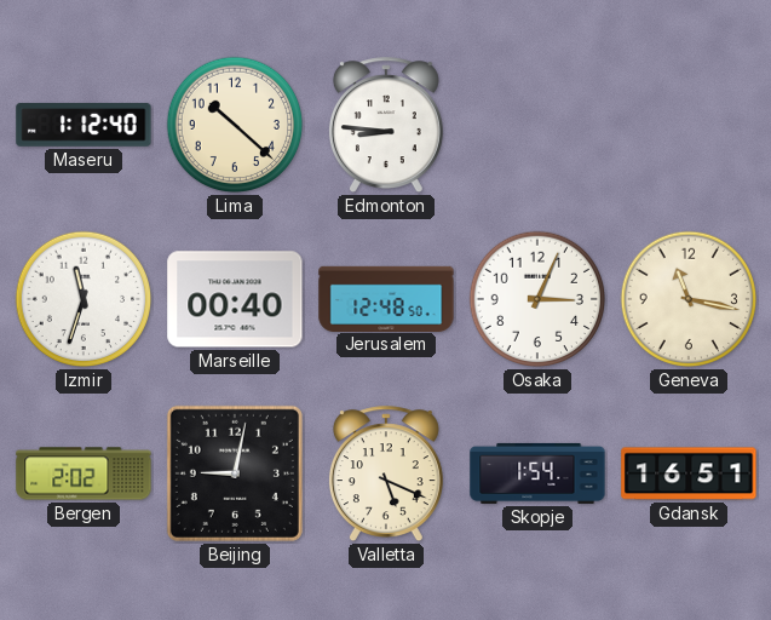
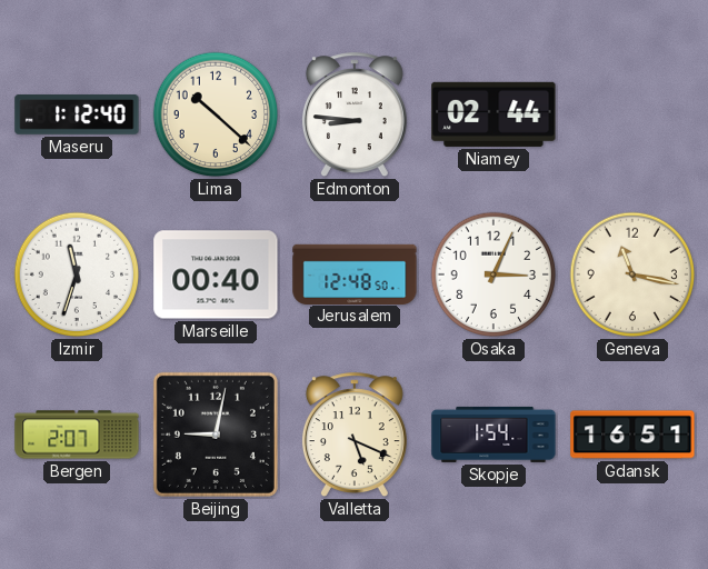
Niamey: none -> 02:44
Bergen: 2:02 -> 2:07
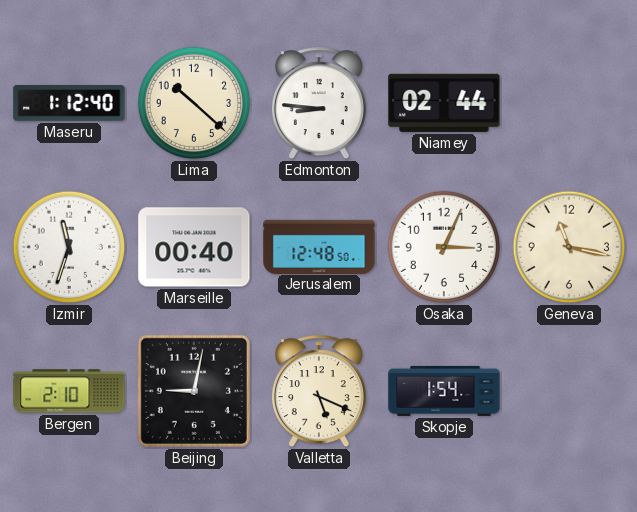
Bergen: 2:07 -> 2:10
Gdansk: 16:51 -> none
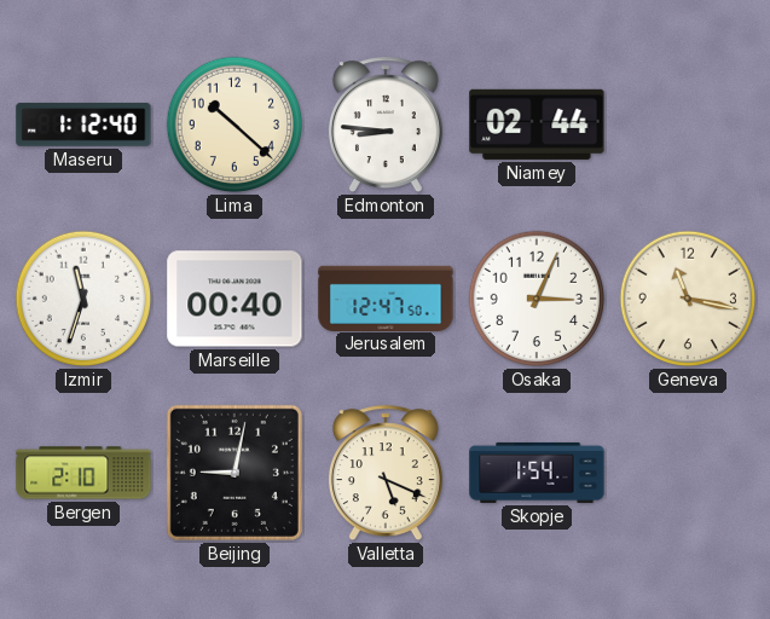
Jerusalem: 12:48 -> 12:47
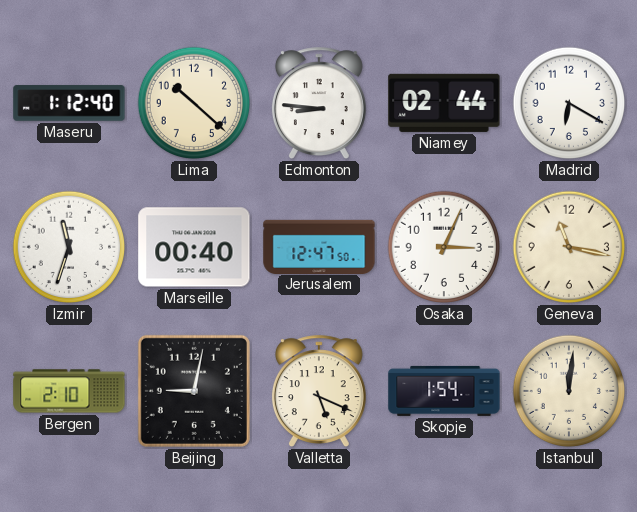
Madrid: none -> 6:20
Istanbul: none -> 12:01
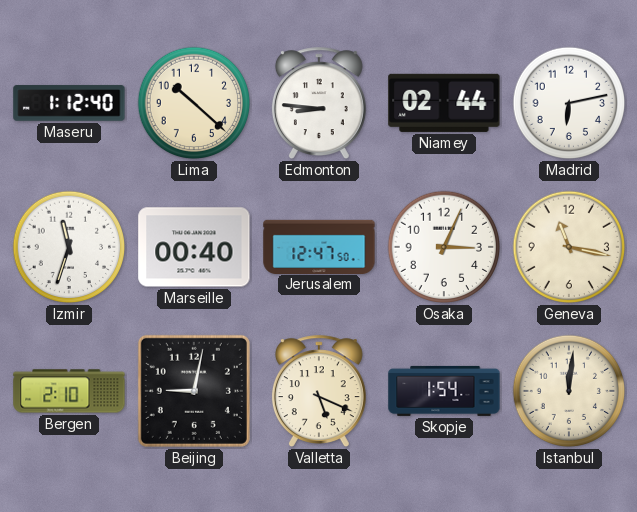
Madrid: 6:20 -> 6:13
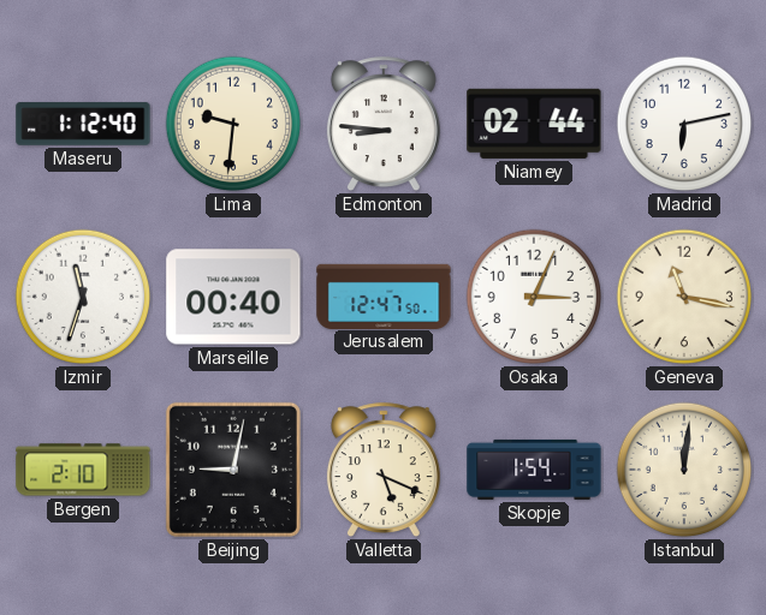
Lima: 10:22 -> 9:31
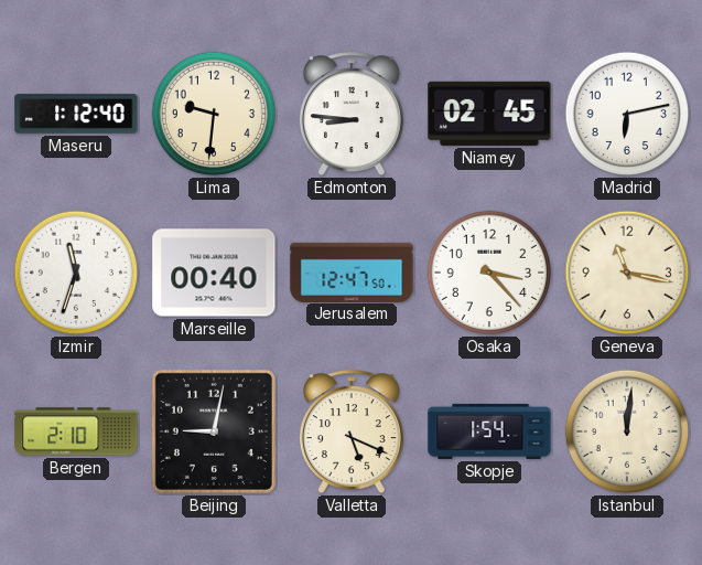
Niamey: 02:44 -> 02:45
Osaka: 3:04 -> 3:23
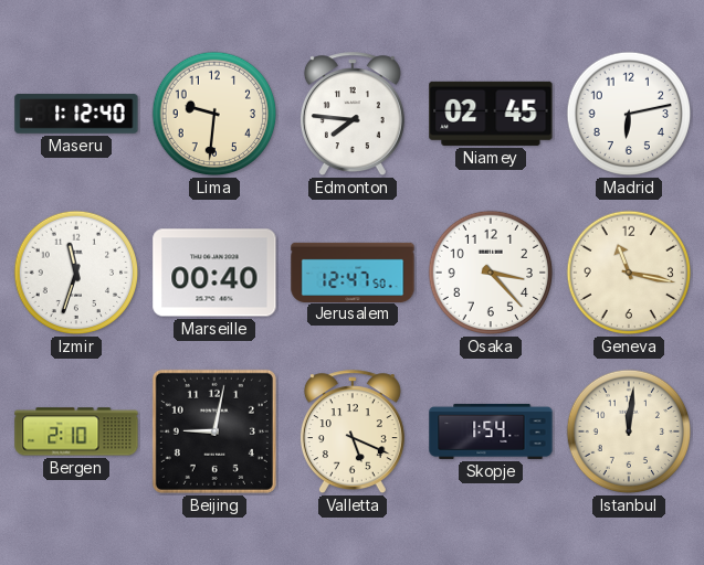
Edmonton: 8:46 -> 7:46
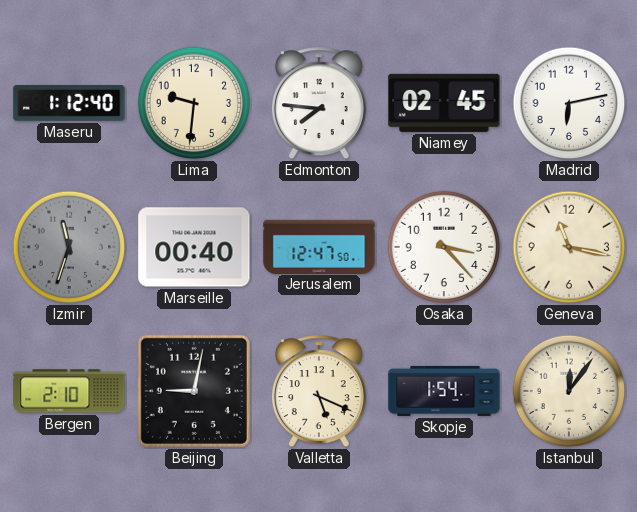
Izmir dial: white -> grey
Istanbul: 12:01 -> 12:06
